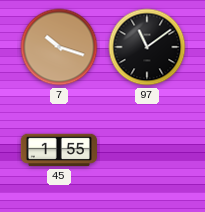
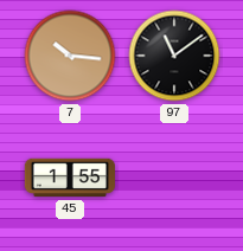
7: 10:18 -> 10:16
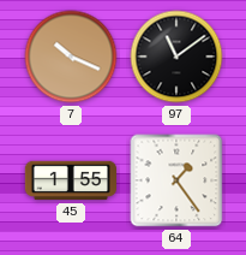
7: 10:16 -> 10:19
64: none -> 1:24
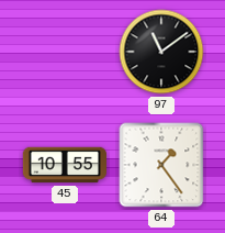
7: 10:19 -> none
45: 1:55 -> 10:55
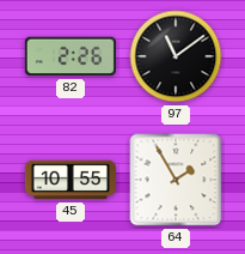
82: none -> 2:26
64: 1:24 -> 1:55
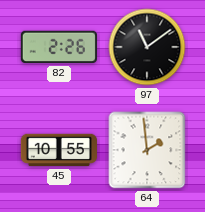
64: 1:55 -> 1:59
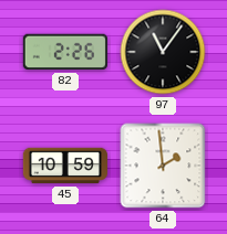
97: 11:09 -> 11:06
45: 10:55 -> 10:59
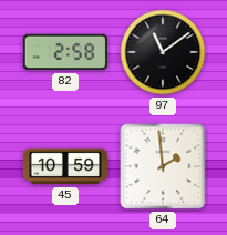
82: 2:26 -> 2:58
97: 11:06 -> 11:09
